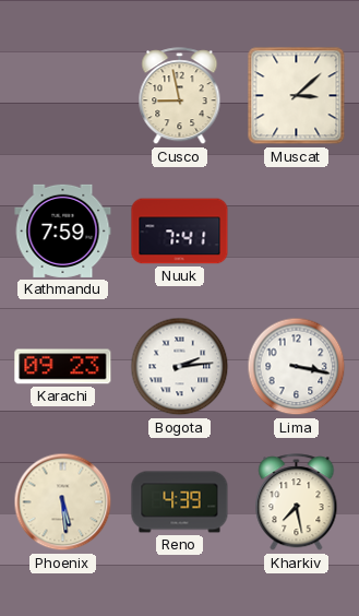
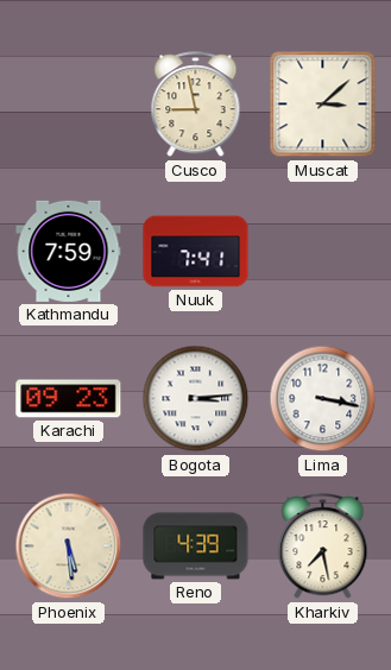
Bogota: 2:14 -> 3:14
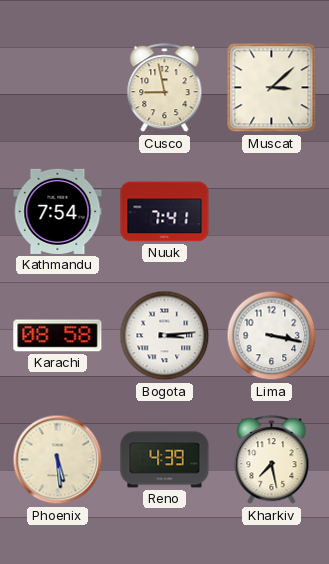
Kathmandu: 7:59 -> 7:54
Karachi: 09:23 -> 08:58
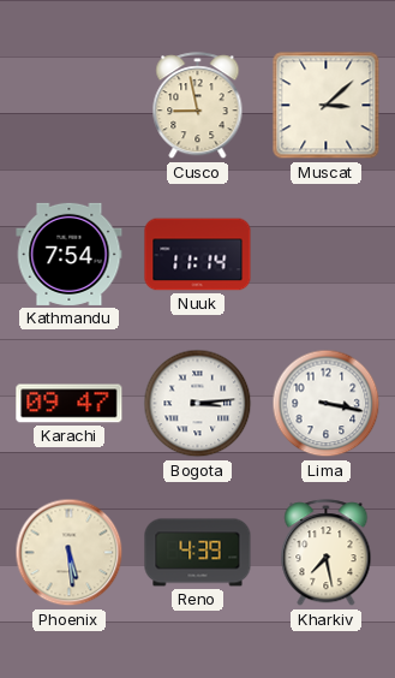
Nuuk: 7:41 -> 11:14
Karachi: 08:58 -> 09:47
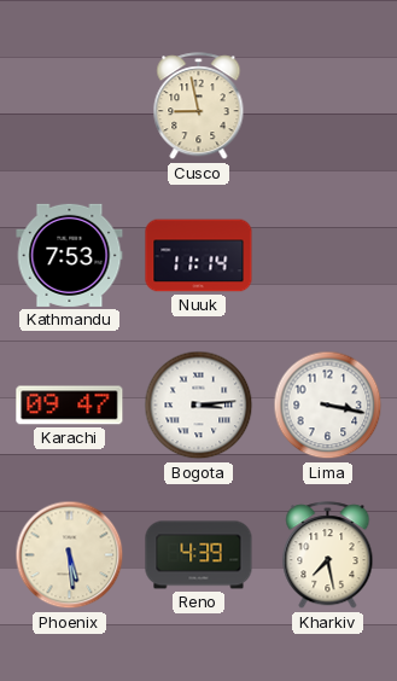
Muscat: 3:08 -> none
Kathmandu: 7:54 -> 7:53
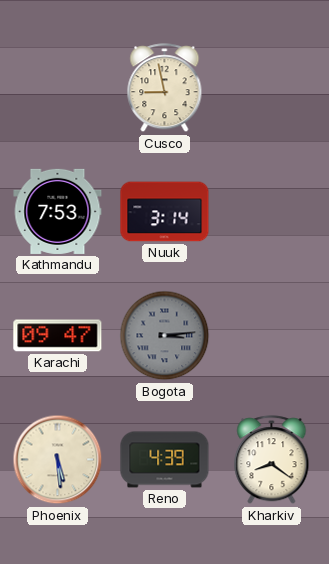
Nuuk: 11:14 -> 3:14
Bogota dial: white -> grey
Lima: 3:17 -> none
Kharkiv: 7:28 -> 8:21
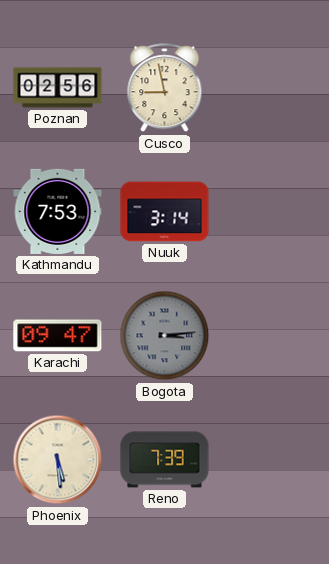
Poznan: none -> 02:56
Reno: 4:39 -> 7:39
Kharkiv: 8:21 -> none
